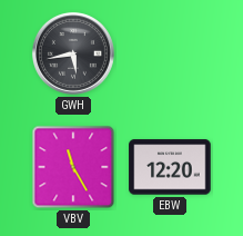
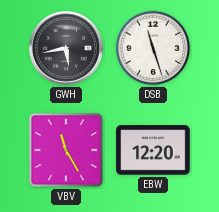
DSB: none -> 11:27
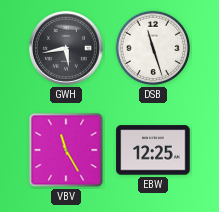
EBW: 12:20 -> 12:25
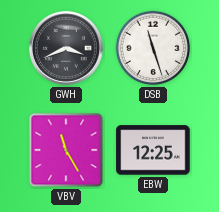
GWH: 5:43 -> 3:41
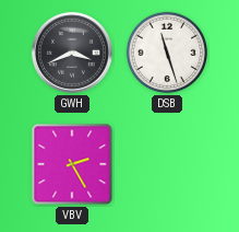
VBV: 11:25 -> 2:25
EBW: 12:25 -> none
